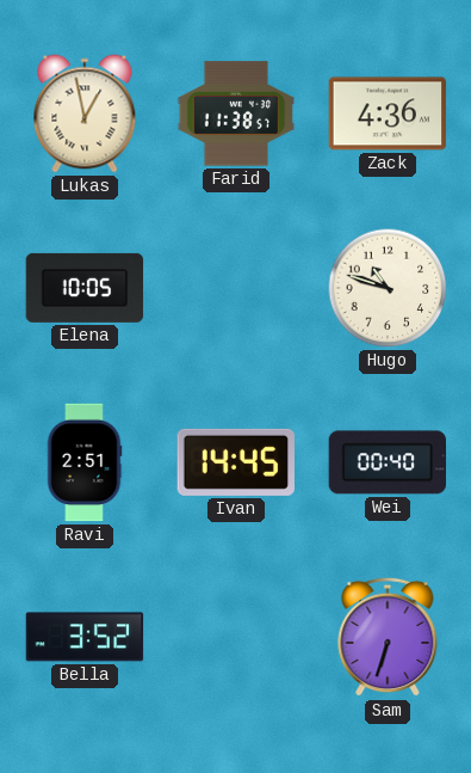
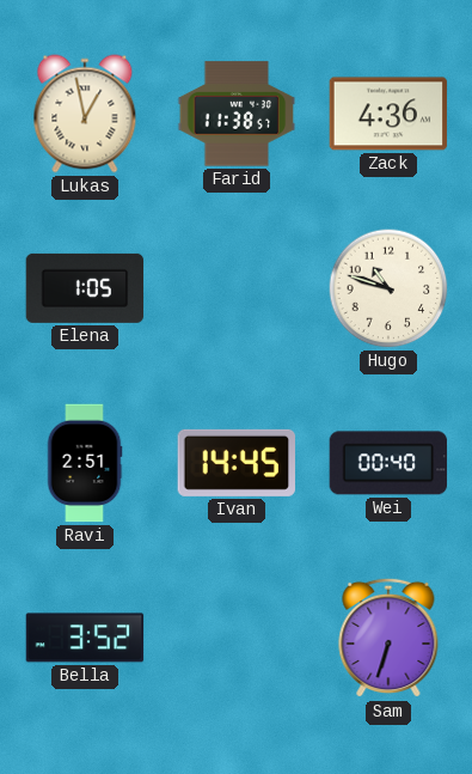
Elena: 10:05 -> 1:05
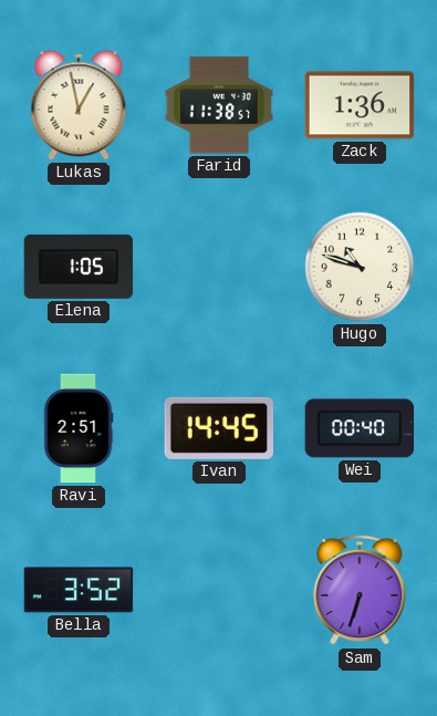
Zack: 4:36 -> 1:36
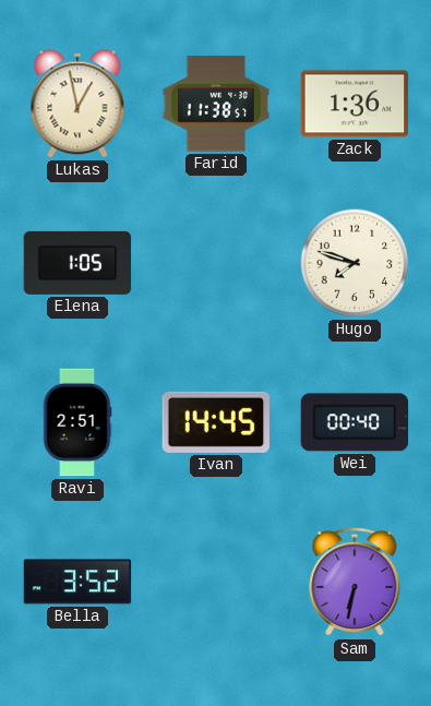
Hugo: 10:48 -> 7:48
Sam: 6:33 -> 6:32
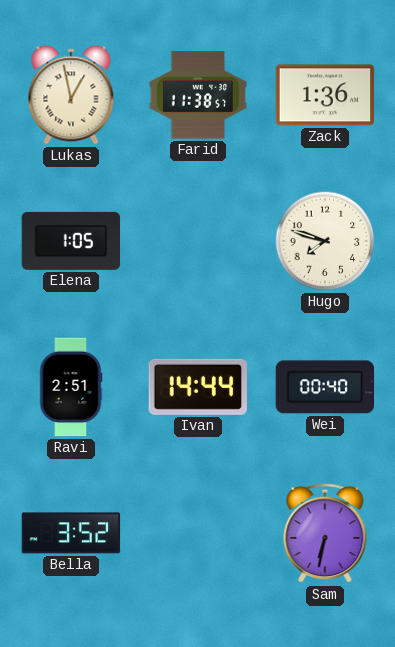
Ivan: 14:45 -> 14:44
